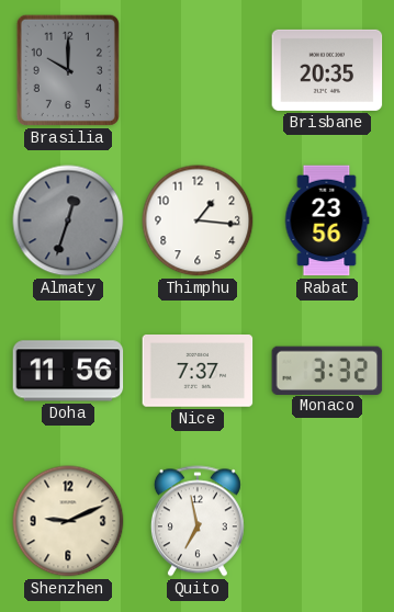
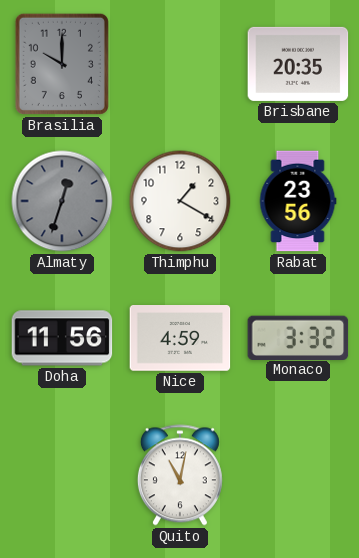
Thimphu: 1:16 -> 1:20
Nice: 7:37 -> 4:59
Shenzhen: 9:11 -> none
Quito: 6:58 -> 11:02
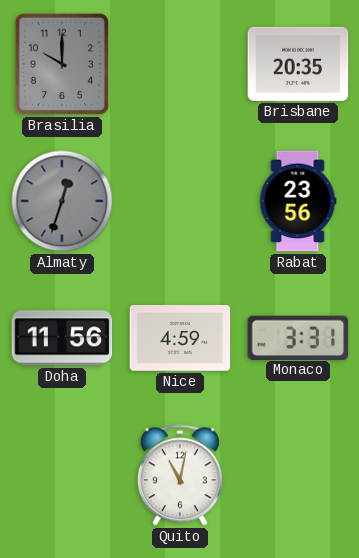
Thimphu: 1:20 -> none
Monaco: 3:32 -> 3:31
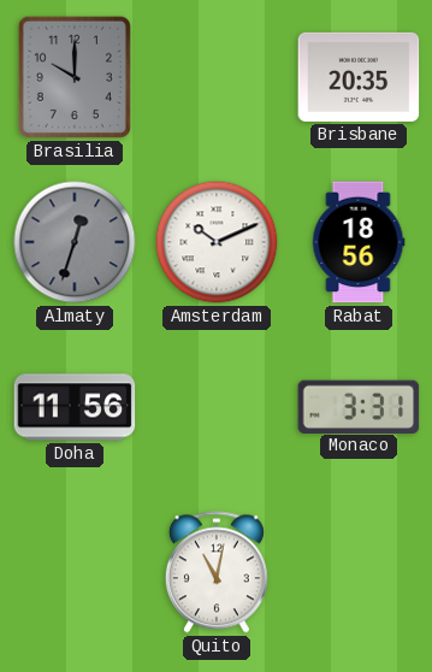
Amsterdam: none -> 10:11
Rabat: 23:56 -> 18:56
Nice: 4:59 -> none
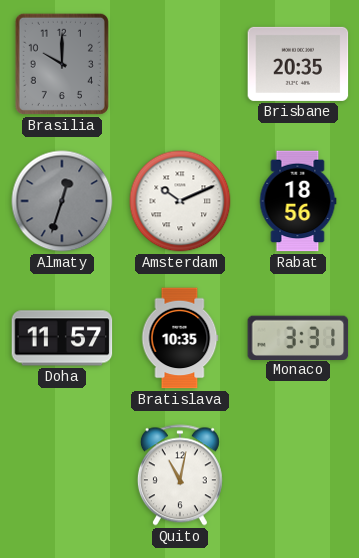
Doha: 11:56 -> 11:57
Bratislava: none -> 10:35
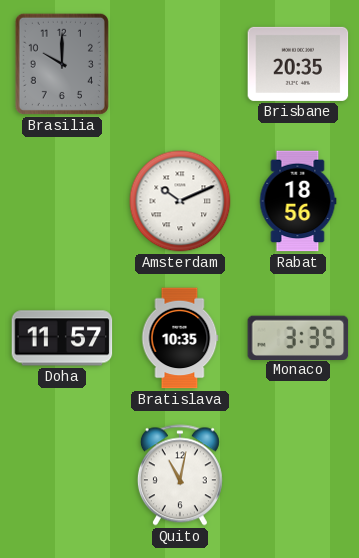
Almaty: 12:33 -> none
Monaco: 3:31 -> 3:35
